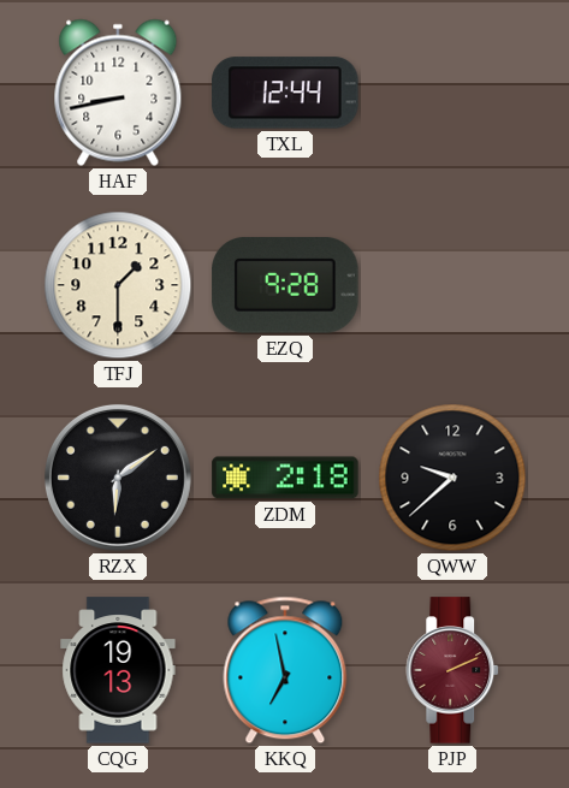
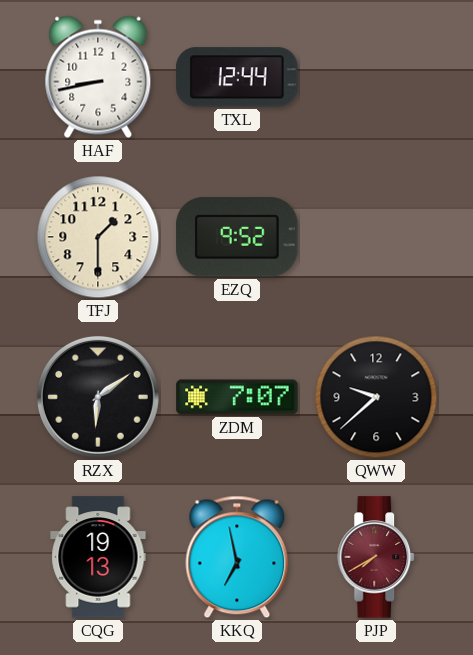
EZQ: 9:28 -> 9:52
ZDM: 2:18 -> 7:07
PJP: 2:11 -> 7:40
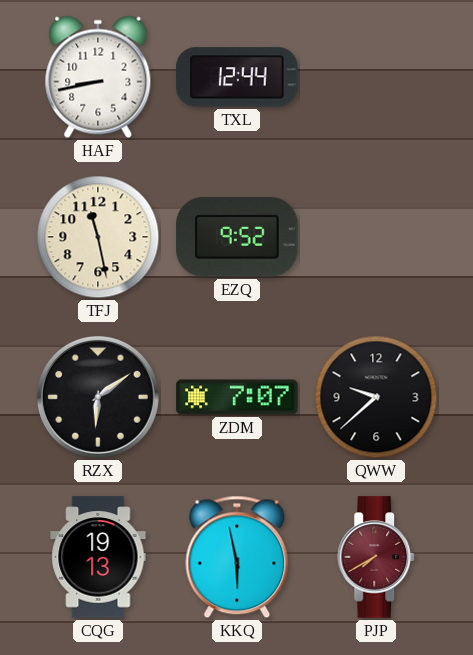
TFJ: 1:30 -> 11:28
KKQ: 6:58 -> 5:58
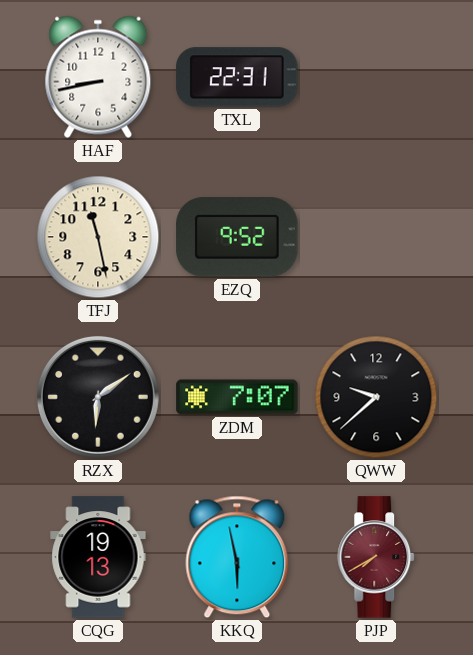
TXL: 12:44 -> 22:31
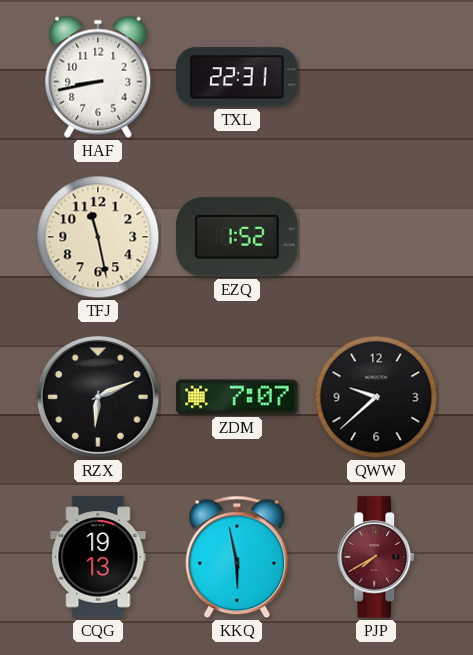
EZQ: 9:52 -> 1:52
RZX: 6:09 -> 6:11
